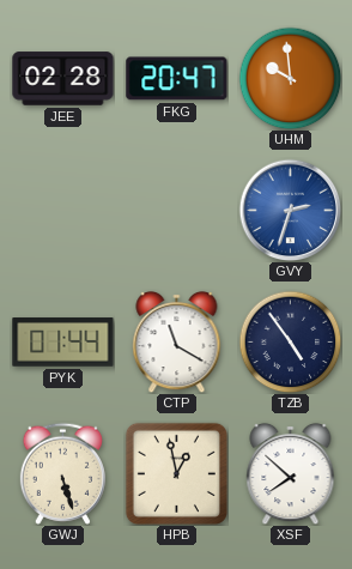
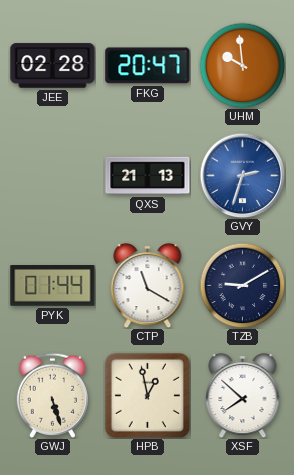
QXS: none -> 21:13
TZB: 4:54 -> 9:10
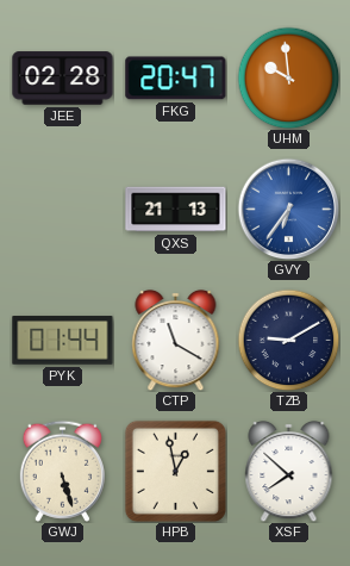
GVY: 2:33 -> 6:36
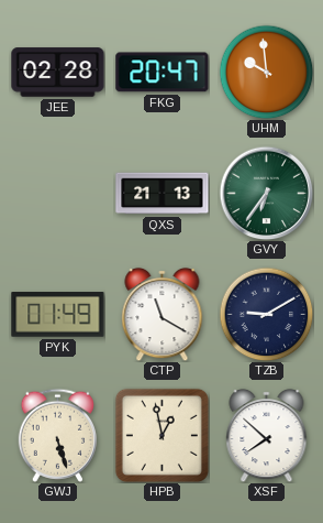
GVY dial: blue -> green
PYK: 01:44 -> 01:49
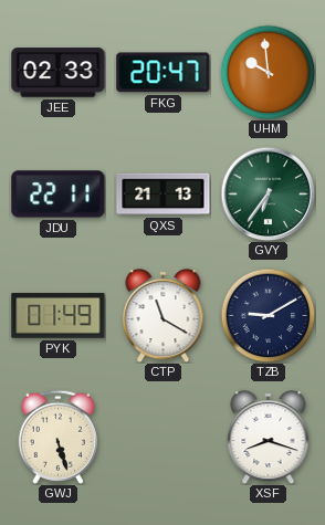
JEE: 02:28 -> 02:33
JDU: none -> 22:11
HPB: 12:58 -> none
XSF: 7:52 -> 8:18
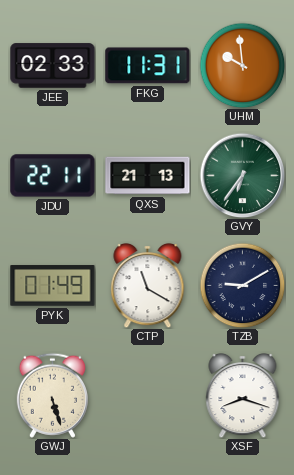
FKG: 20:47 -> 11:31
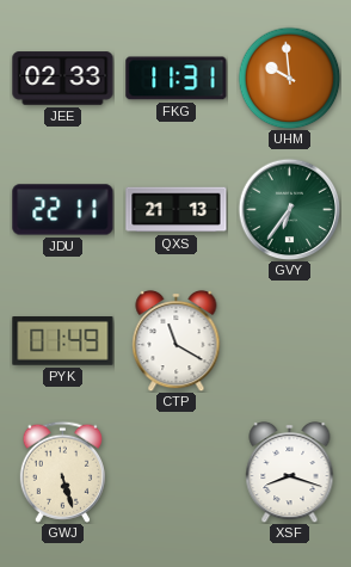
TZB: 9:10 -> none
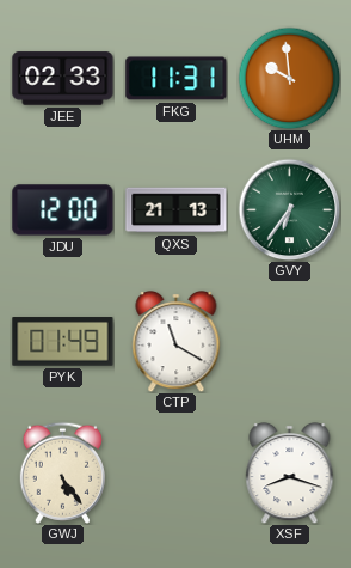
JDU: 22:11 -> 12:00
GWJ: 5:27 -> 5:24
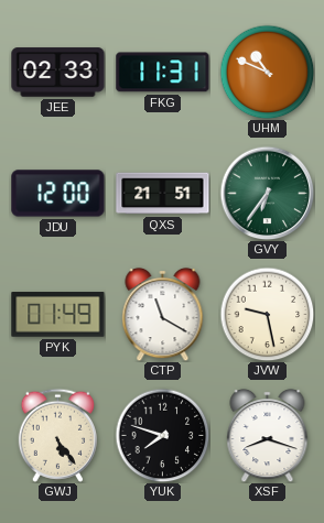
UHM: 9:59 -> 10:49
QXS: 21:13 -> 21:51
JVW: none -> 9:28
YUK: none -> 7:48
